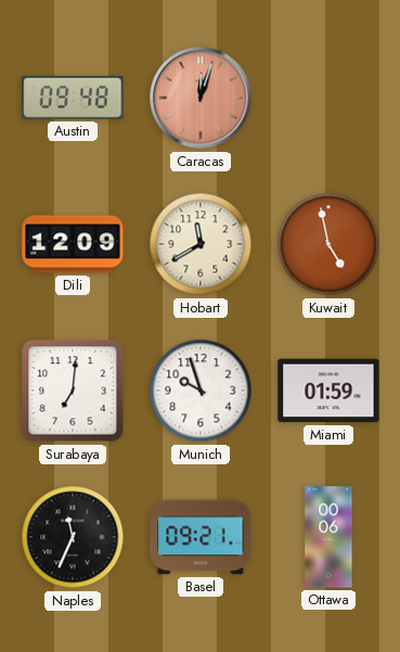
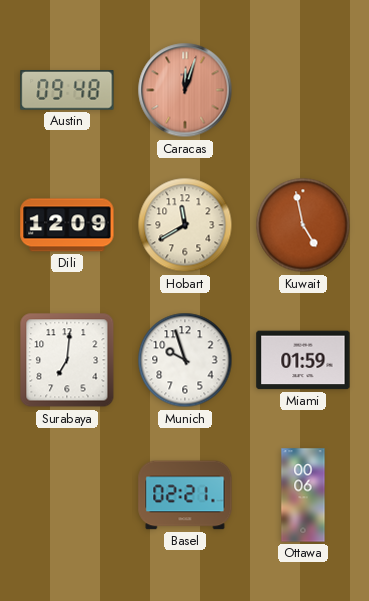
Naples: 11:34 -> none
Basel: 09:21 -> 02:21
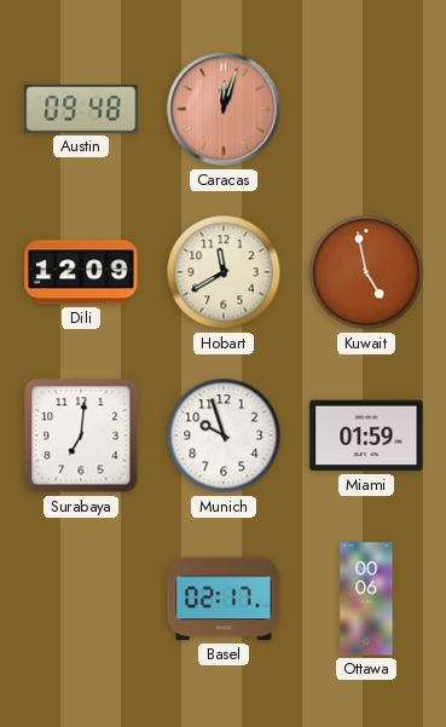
Basel: 02:21 -> 02:17
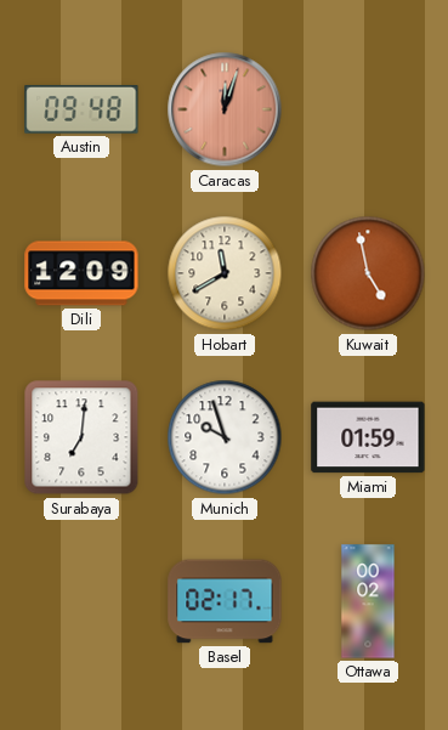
Ottawa: 00:06 -> 00:02
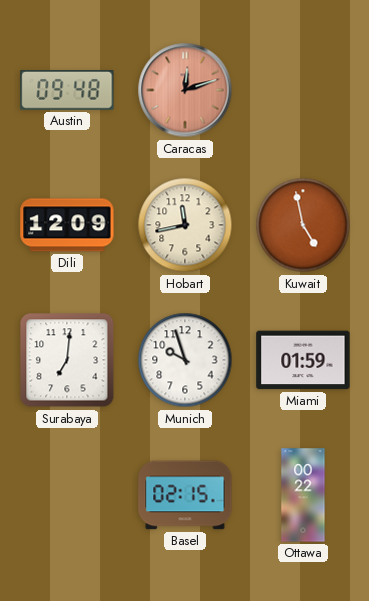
Caracas: 12:03 -> 12:12
Hobart: 11:40 -> 11:43
Basel: 02:17 -> 02:15
Ottawa: 00:02 -> 00:22
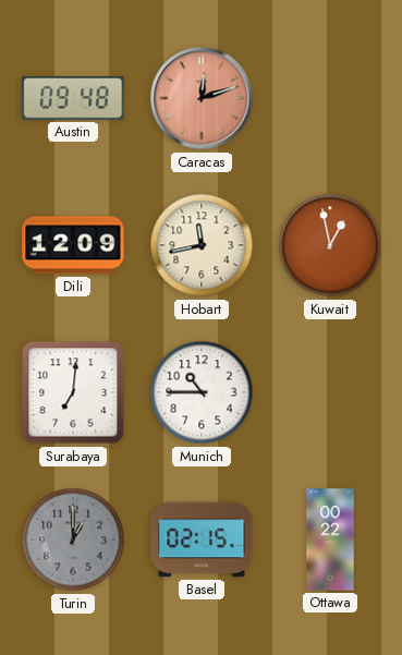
Kuwait: 4:58 -> 12:58
Munich: 9:57 -> 10:45
Miami: 01:59 -> none
Turin: none -> 1:00
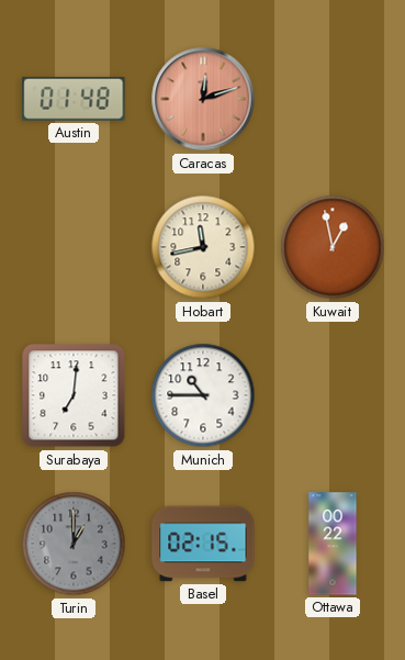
Austin: 09:48 -> 01:48
Dili: 12:09 -> none
